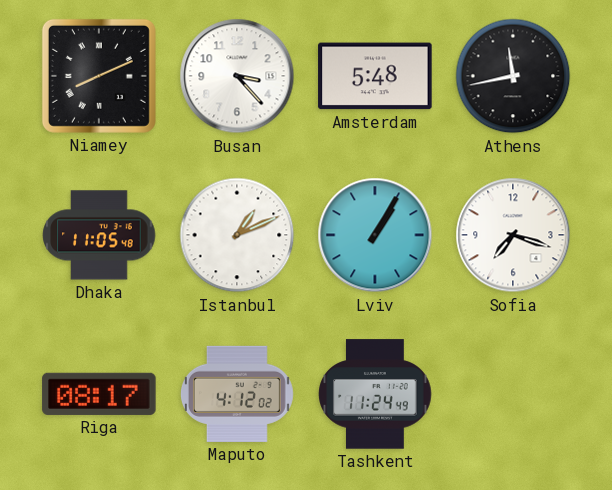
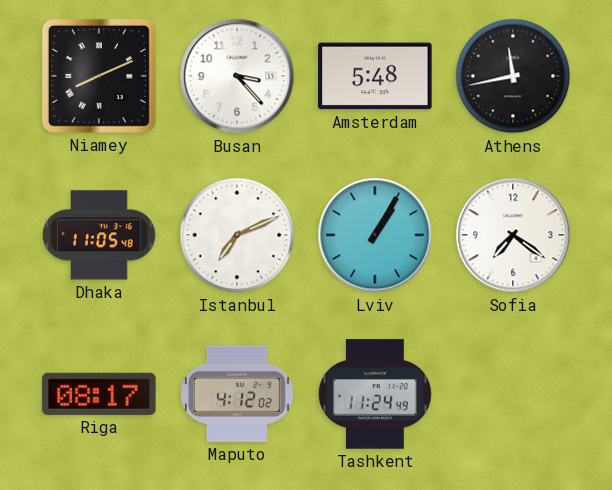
Istanbul: 1:11 -> 7:11
Sofia: 7:18 -> 7:21
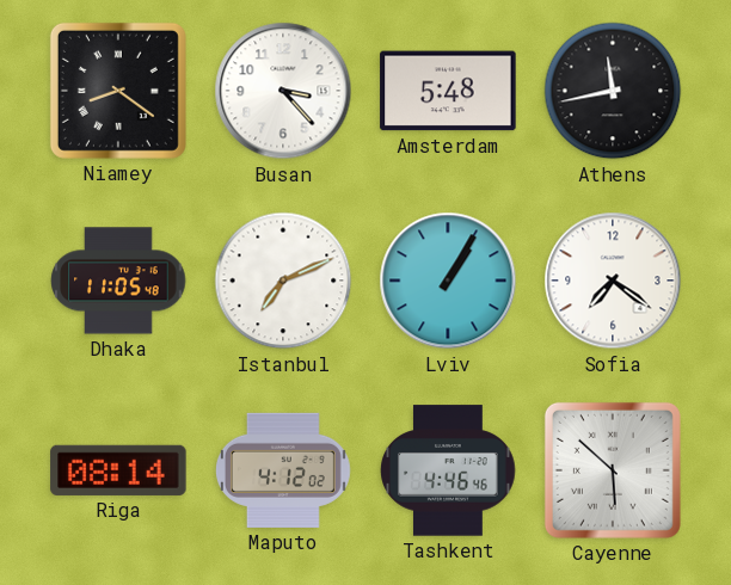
Niamey: 8:11 -> 8:21
Riga: 08:17 -> 08:14
Tashkent: 11:24 -> 4:46
Cayenne: none -> 5:52
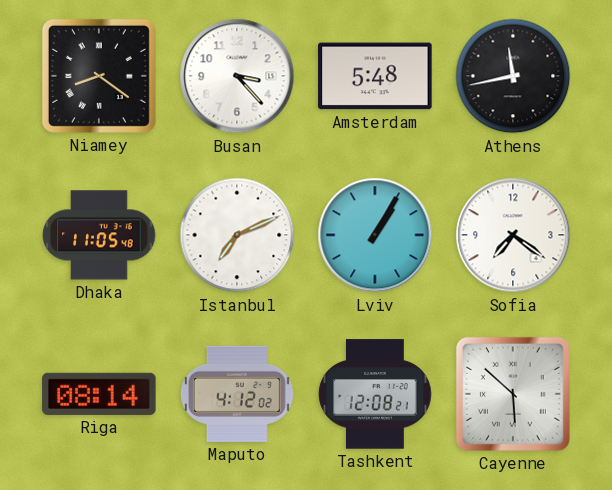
Tashkent: 4:46 -> 12:08
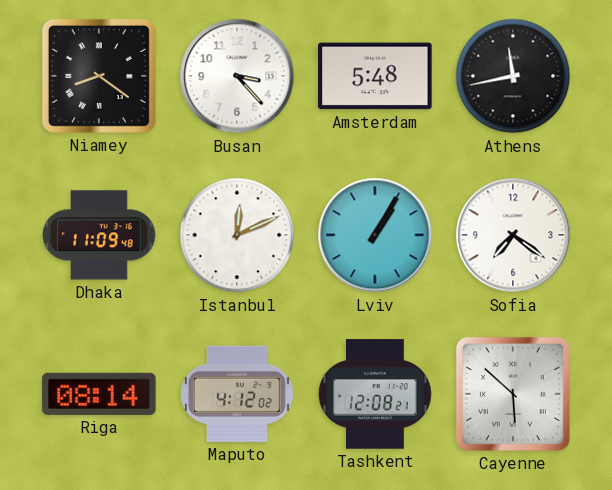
Dhaka: 11:05 -> 11:09
Istanbul: 7:11 -> 12:11
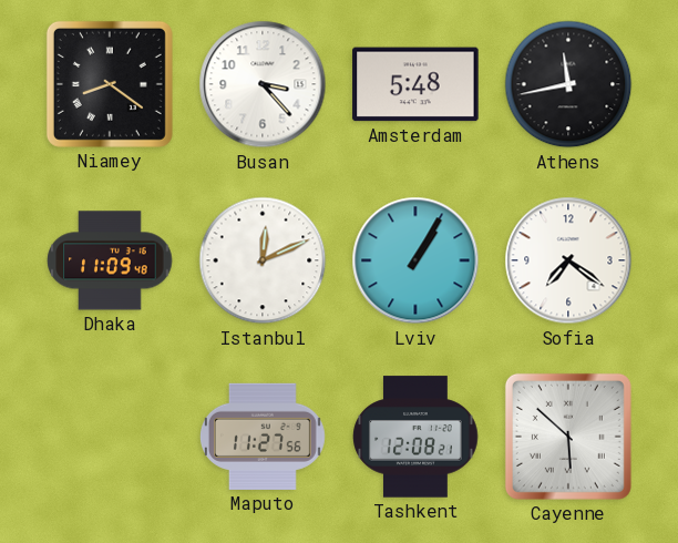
Riga: 08:14 -> none
Maputo: 4:12 -> 11:27
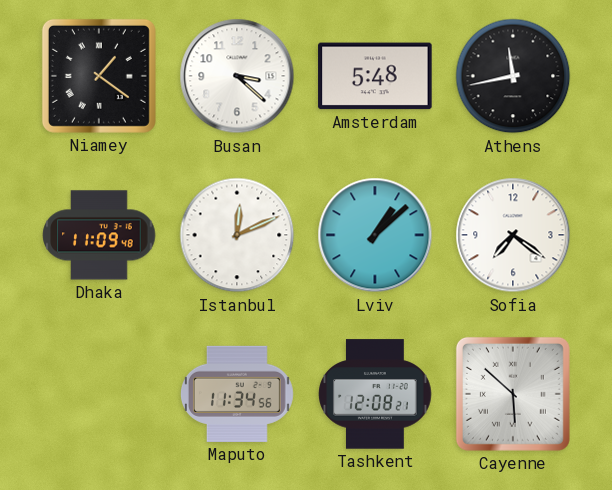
Niamey: 8:21 -> 1:21
Busan: 3:23 -> 3:22
Lviv: 1:05 -> 1:08
Maputo: 11:27 -> 11:34
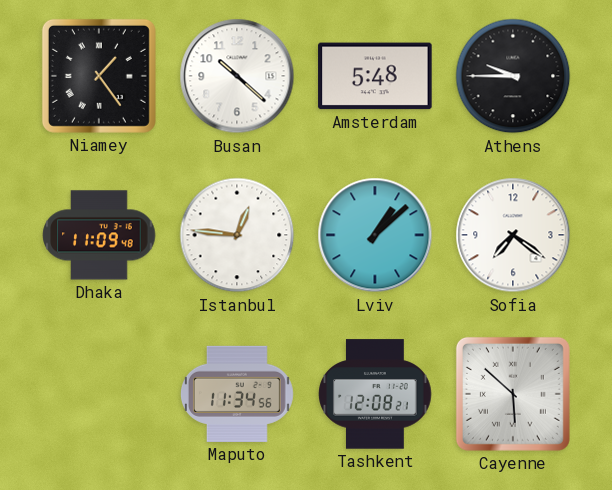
Niamey: 1:21 -> 1:24
Busan: 3:22 -> 10:22
Athens: 11:43 -> 9:45
Istanbul: 12:11 -> 12:46
